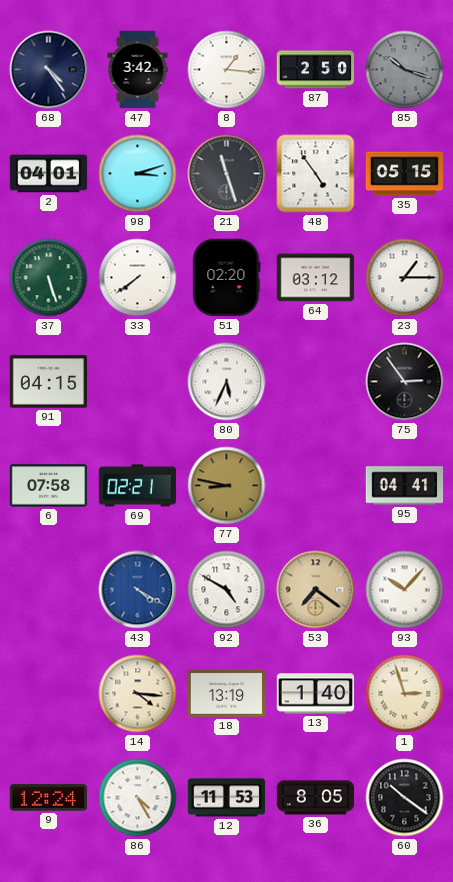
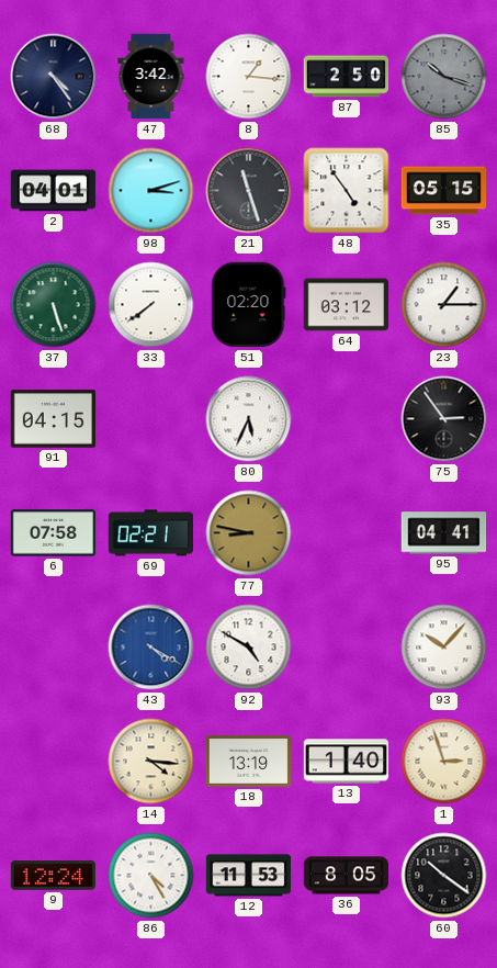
53: 7:21 -> none
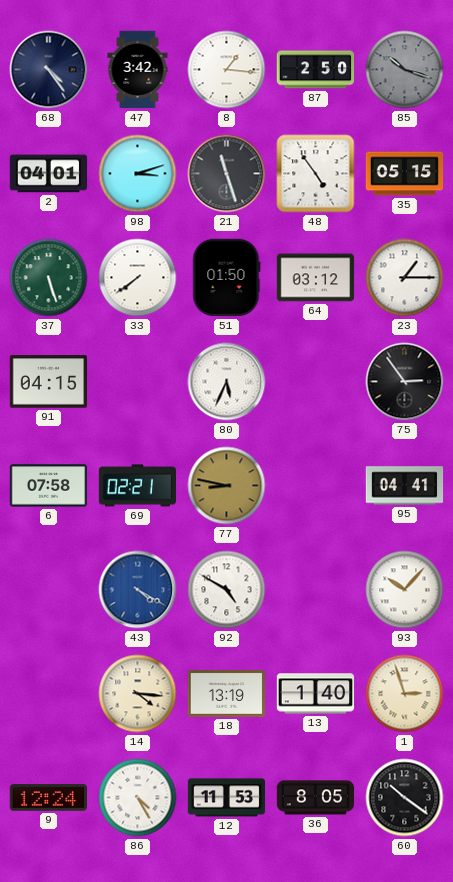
51: 02:20 -> 01:50
